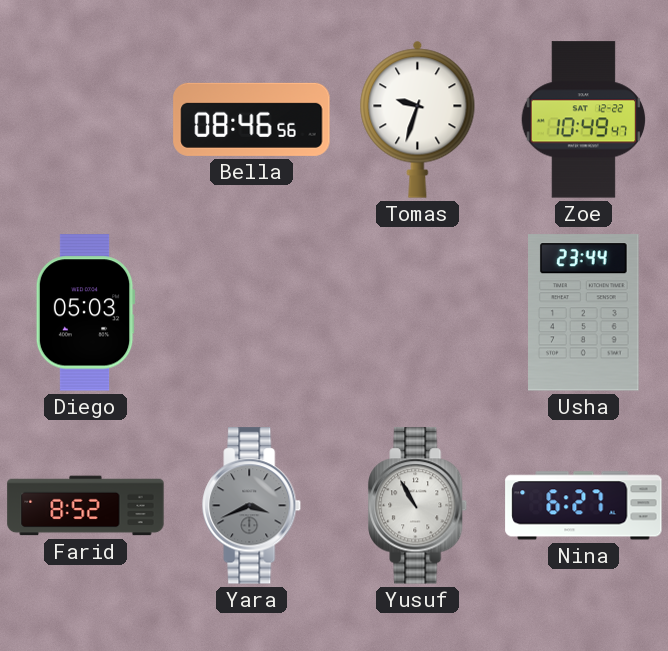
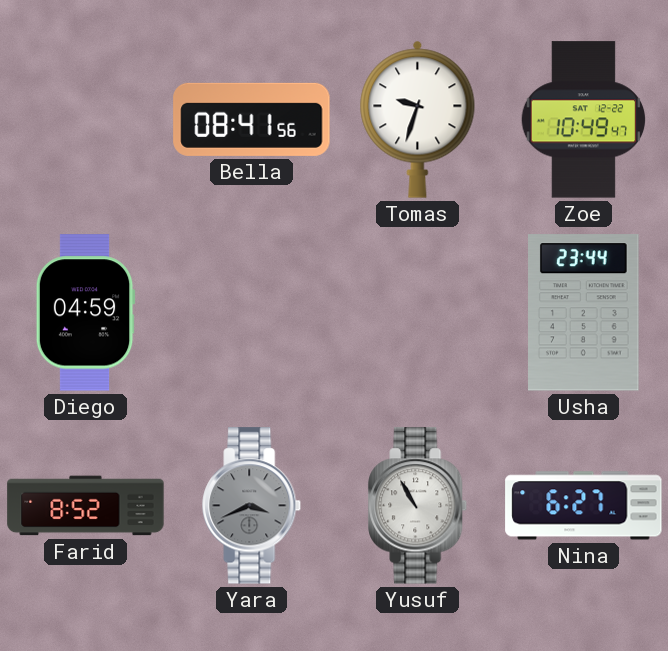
Bella: 08:46 -> 08:41
Diego: 05:03 -> 04:59
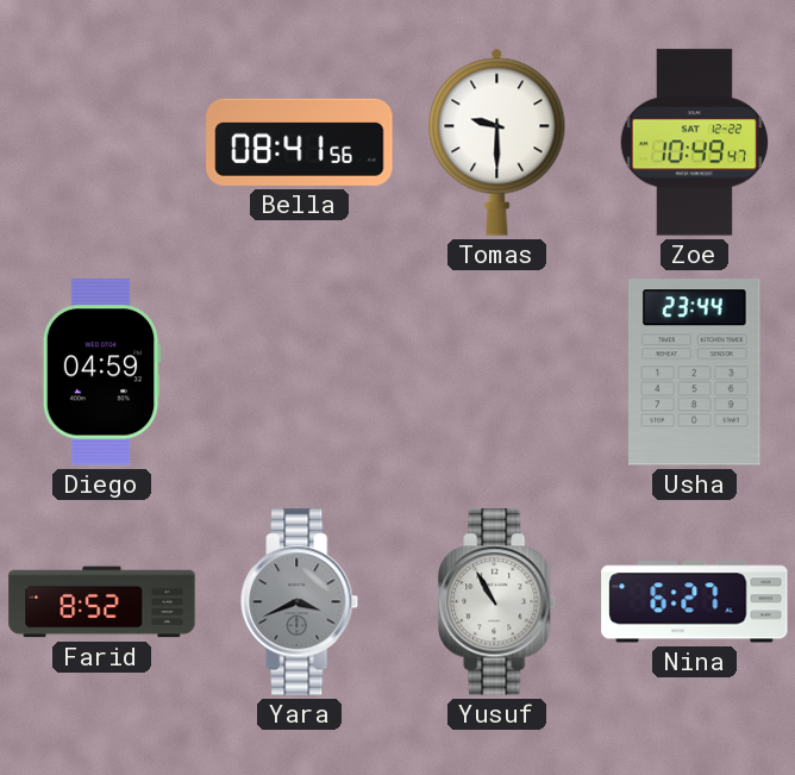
Tomas: 9:33 -> 9:30
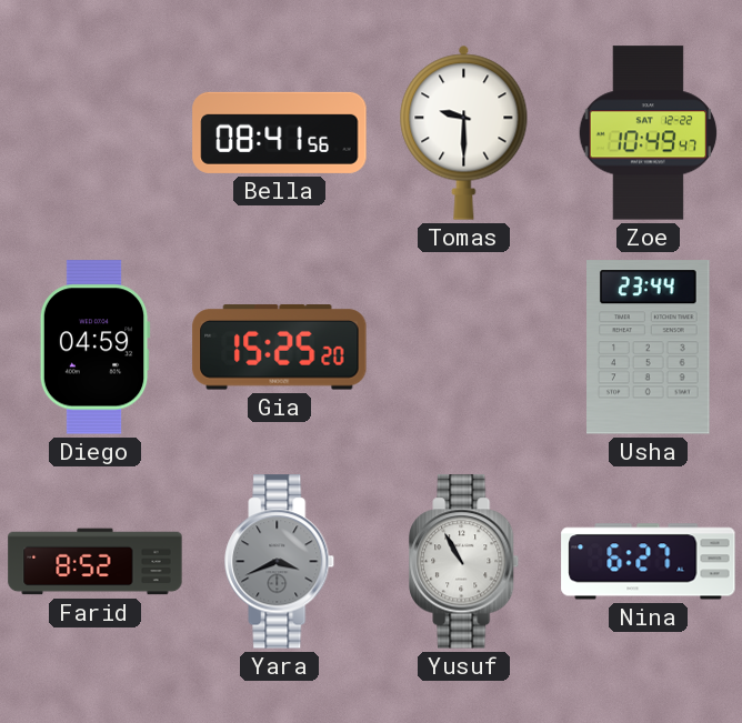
Gia: none -> 15:25
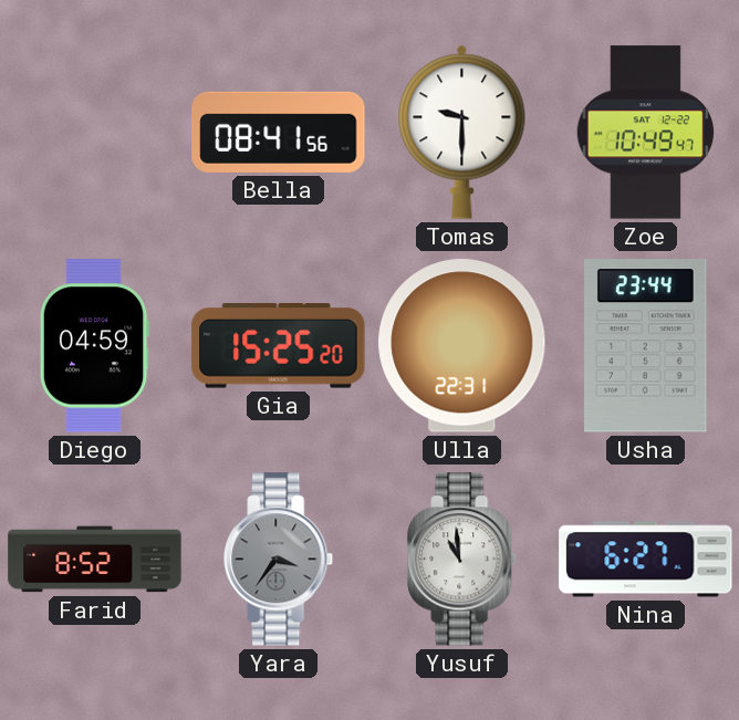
Ulla: none -> 22:31
Yara: 3:41 -> 3:36
Yusuf: 10:55 -> 10:59
